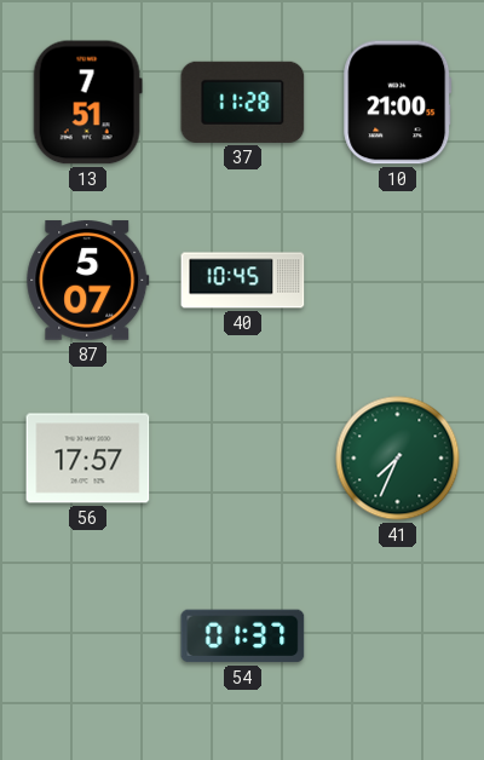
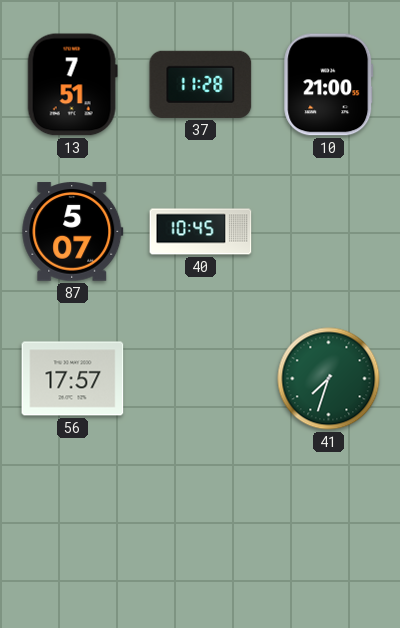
41: 7:34 -> 7:33
54: 01:37 -> none
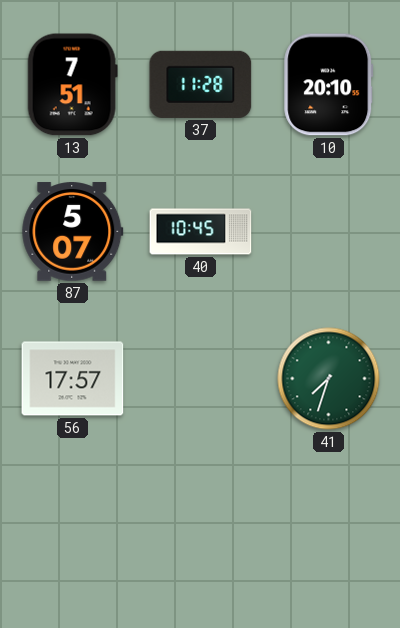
10: 21:00 -> 20:10
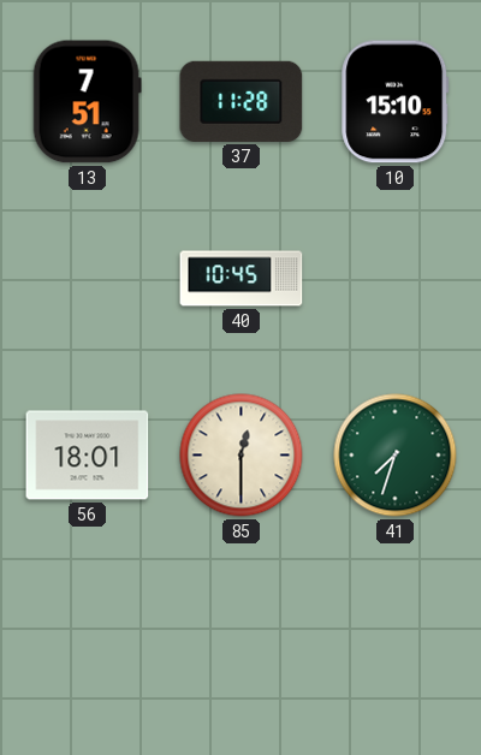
10: 20:10 -> 15:10
87: 5:07 -> none
56: 17:57 -> 18:01
85: none -> 12:30
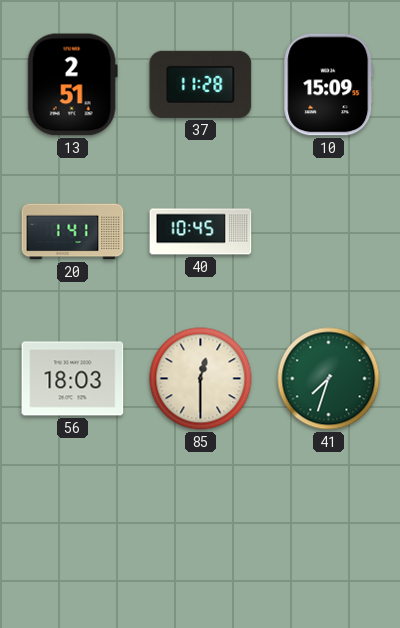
13: 7:51 -> 2:51
10: 15:10 -> 15:09
20: none -> 1:41
56: 18:01 -> 18:03
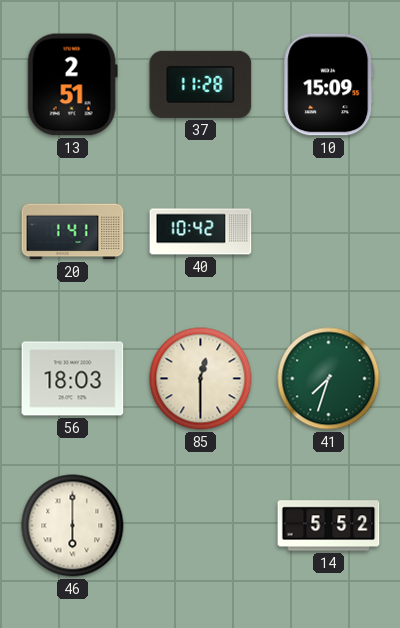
40: 10:45 -> 10:42
46: none -> 6:00
14: none -> 5:52
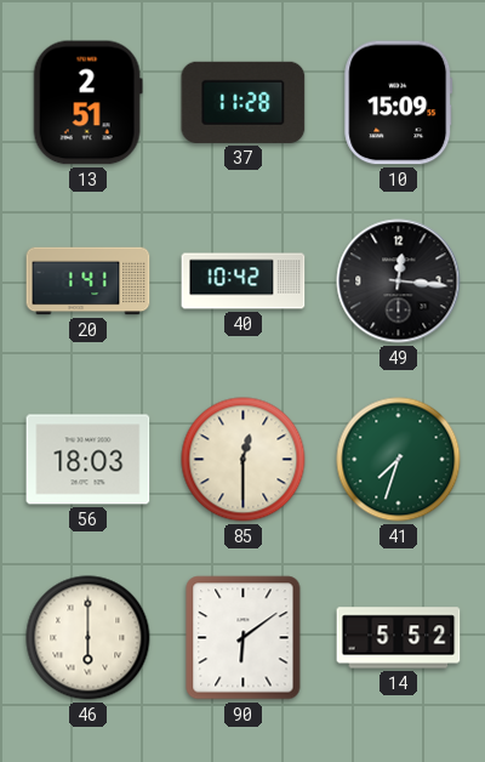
49: none -> 12:16
90: none -> 6:09
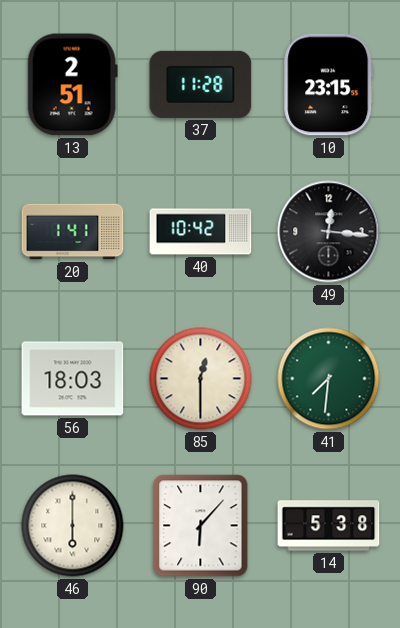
10: 15:09 -> 23:15
41: 7:33 -> 7:31
90: 6:09 -> 6:07
14: 5:52 -> 5:38
